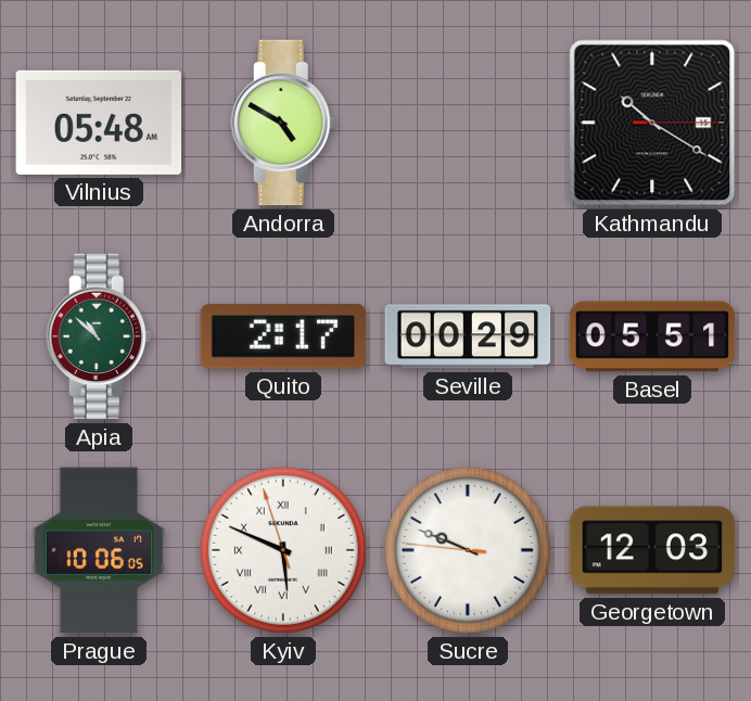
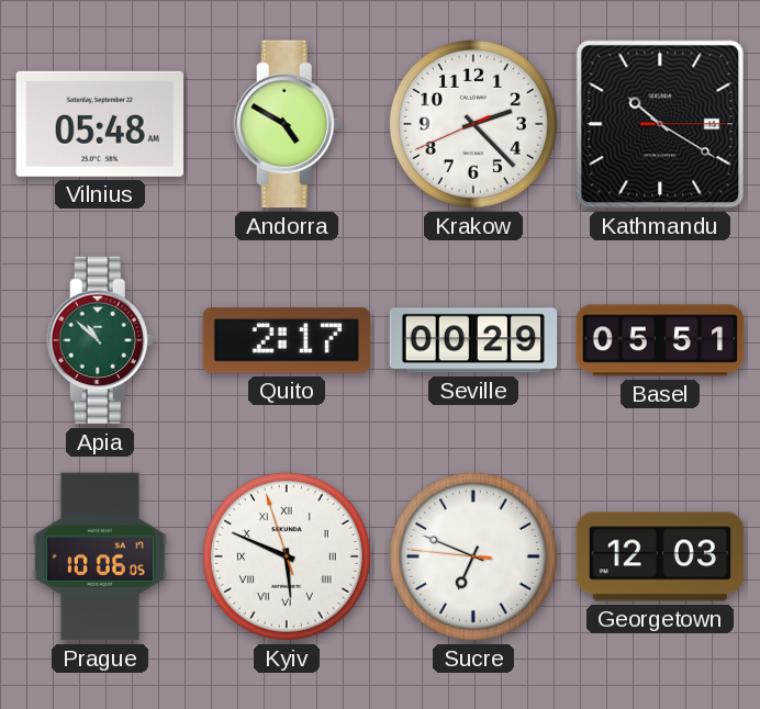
Krakow: none -> 2:22
Sucre: 9:48 -> 6:48
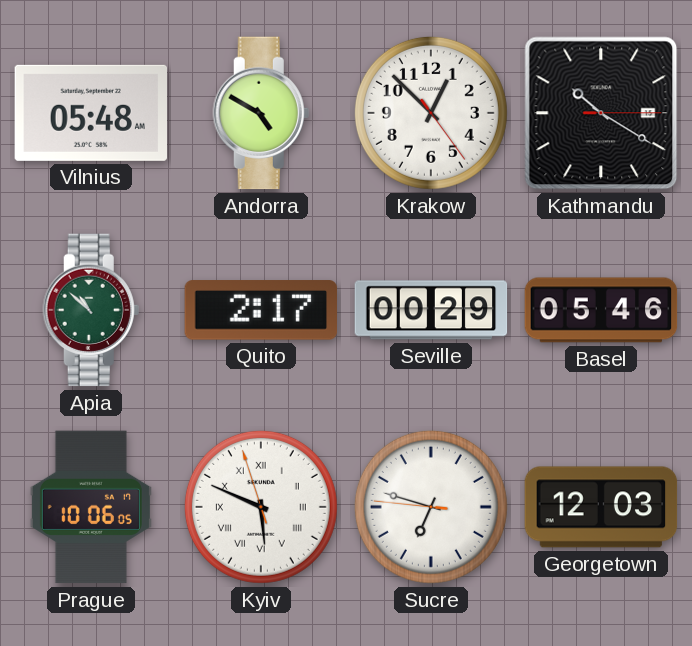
Krakow: 2:22 -> 12:52
Basel: 05:51 -> 05:46
Sucre: 6:48 -> 6:47
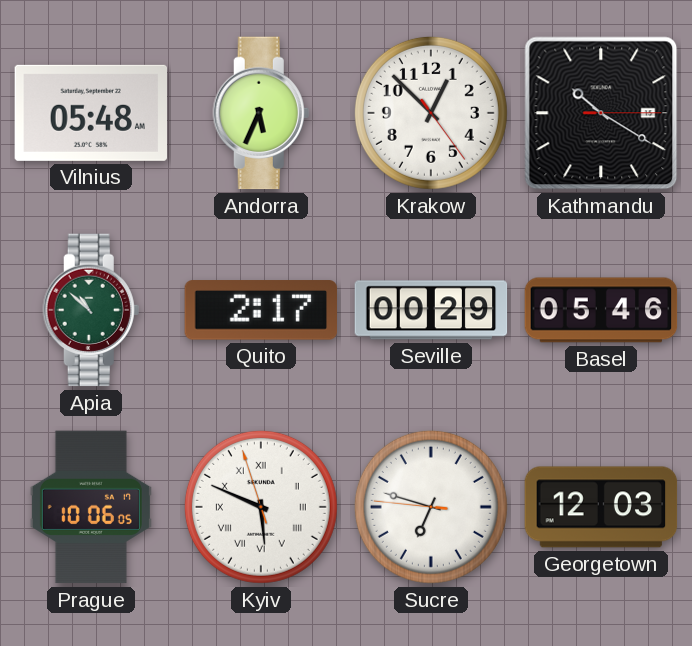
Andorra: 4:50 -> 5:34
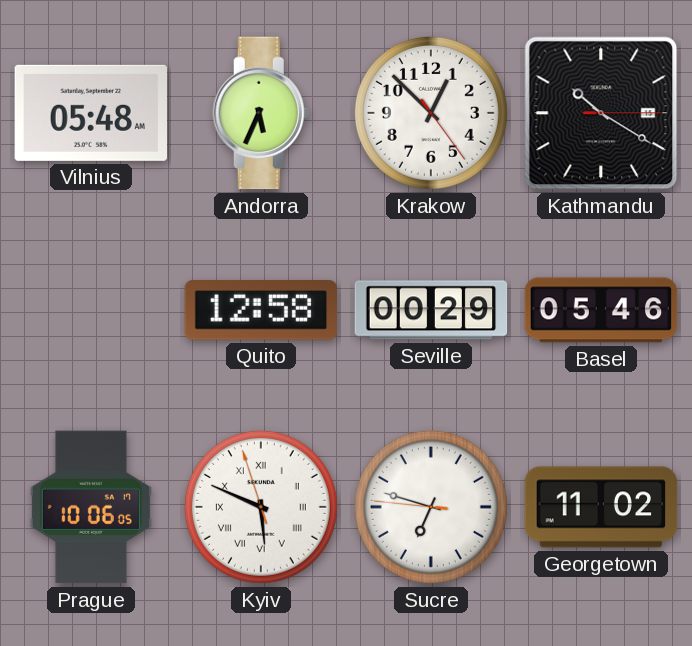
Apia: 10:52 -> none
Quito: 2:17 -> 12:58
Georgetown: 12:03 -> 11:02
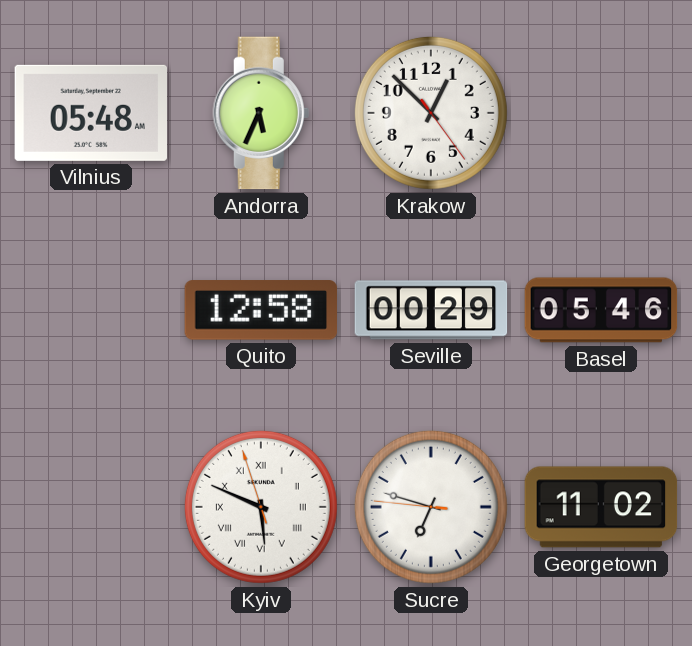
Kathmandu: 10:20 -> none
Prague: 10:06 -> none
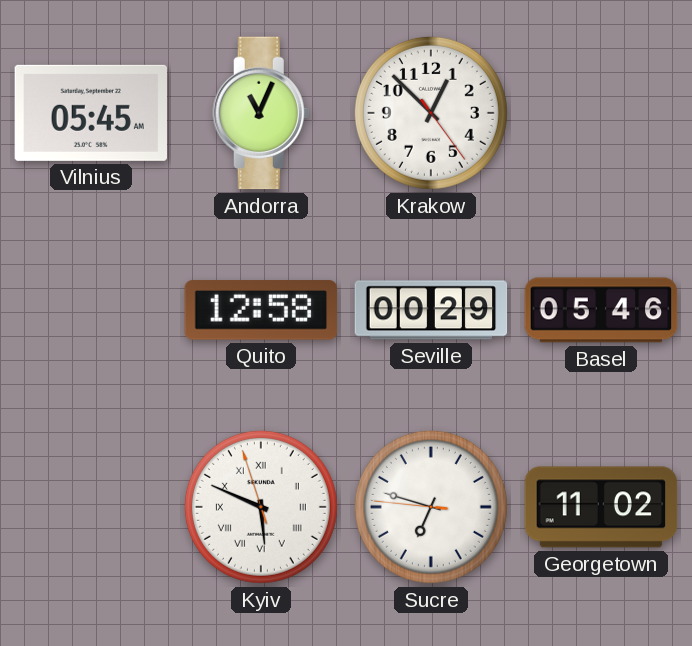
Vilnius: 05:48 -> 05:45
Andorra: 5:34 -> 11:04
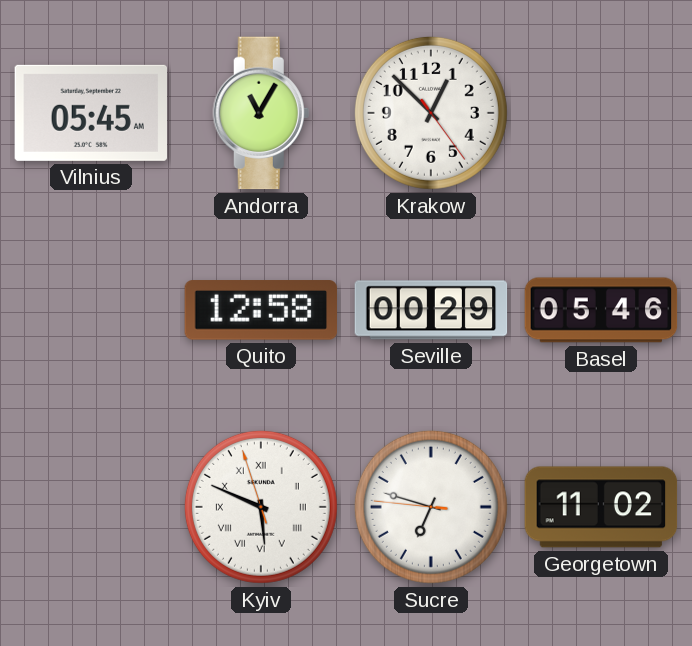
Andorra: 11:04 -> 11:05
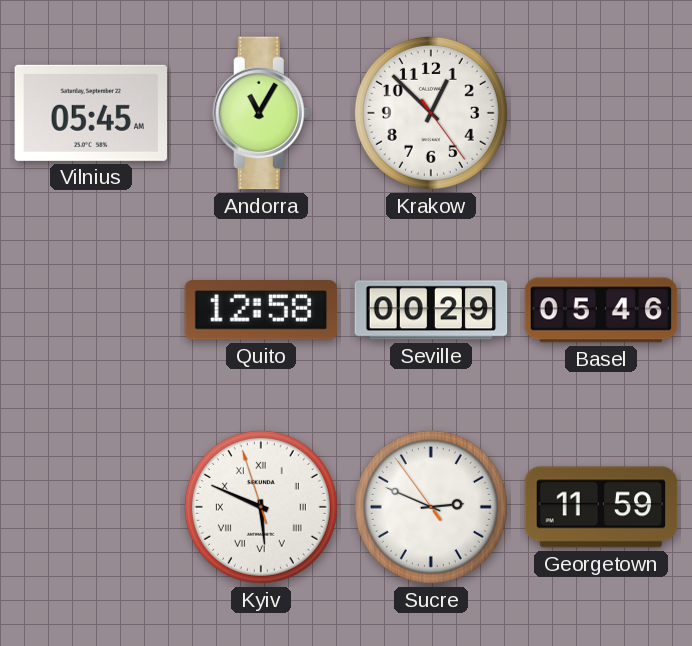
Sucre: 6:47 -> 2:48
Georgetown: 11:02 -> 11:59
